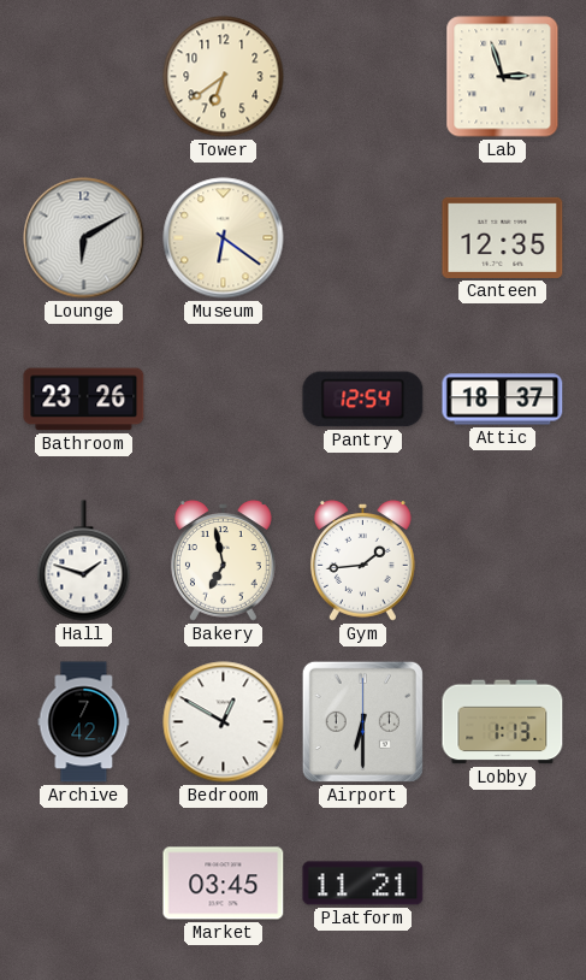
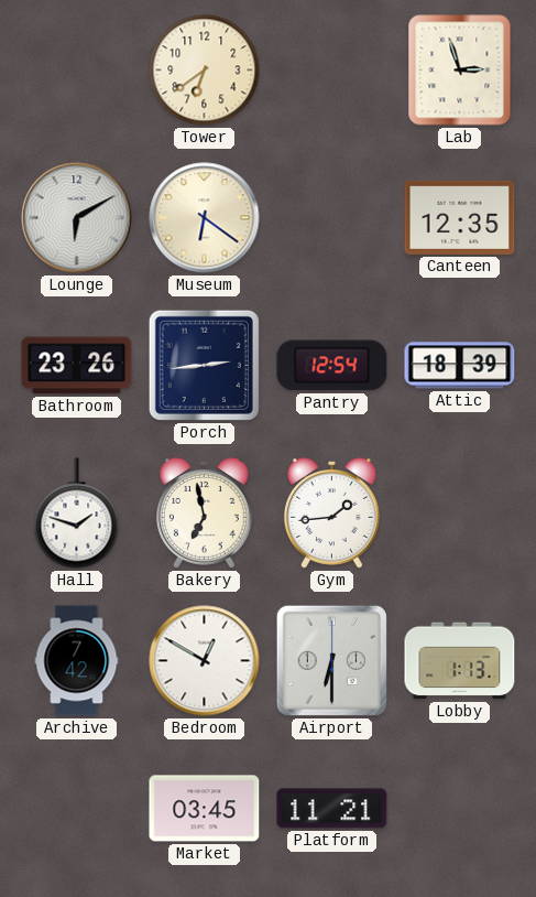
Porch: none -> 2:44
Attic: 18:37 -> 18:39
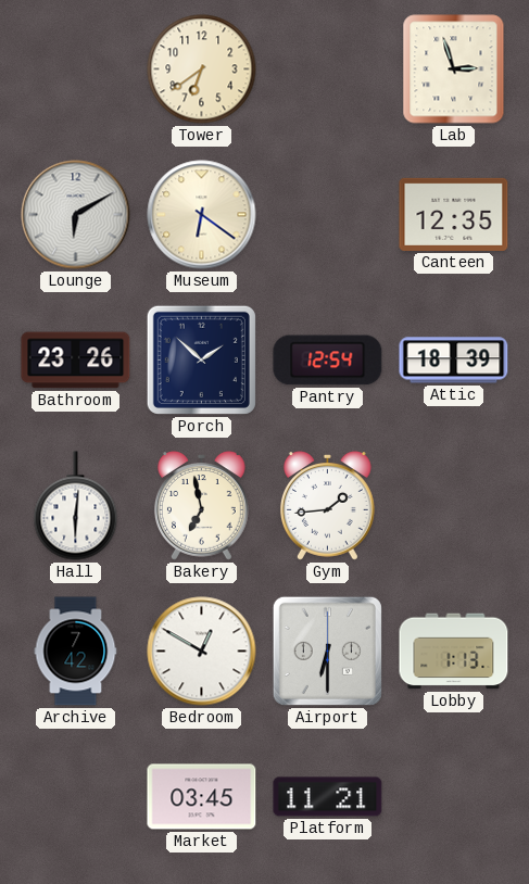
Porch: 2:44 -> 1:52
Hall: 1:48 -> 6:01
